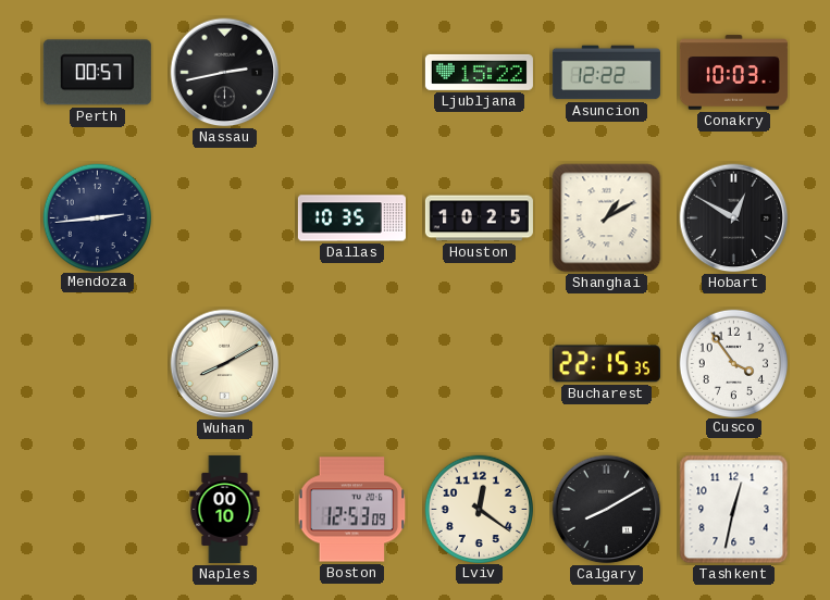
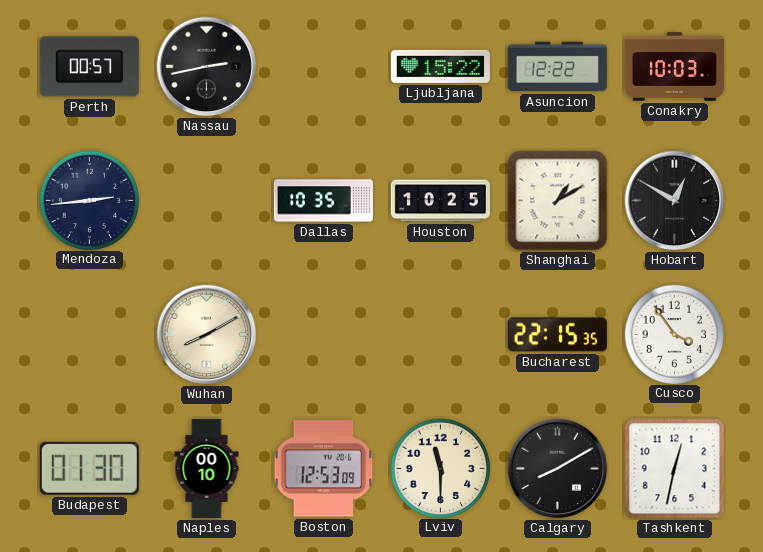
Budapest: none -> 01:30
Lviv: 12:21 -> 11:30
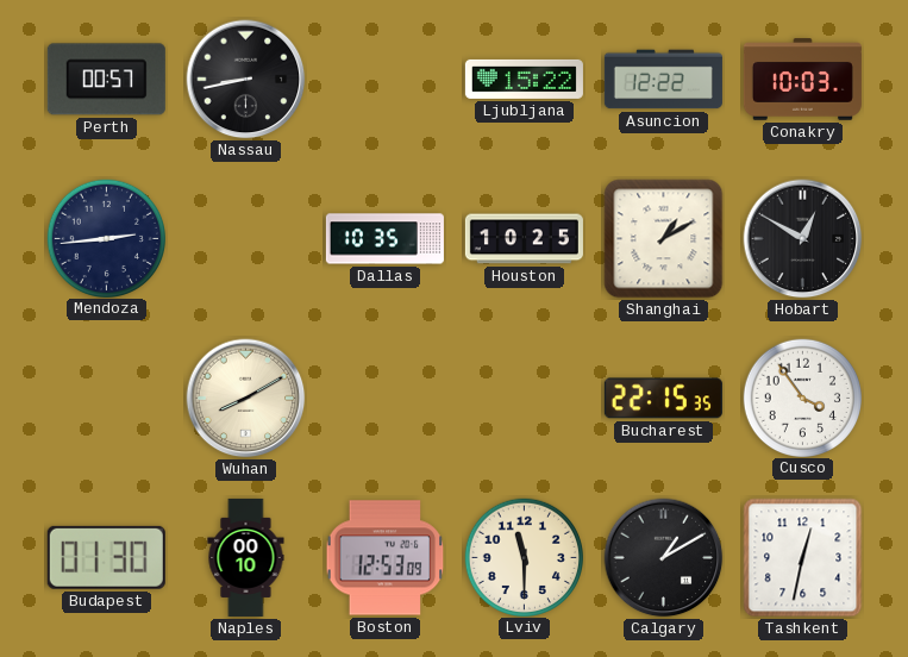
Nassau: 2:43 -> 8:43
Calgary: 8:10 -> 1:10
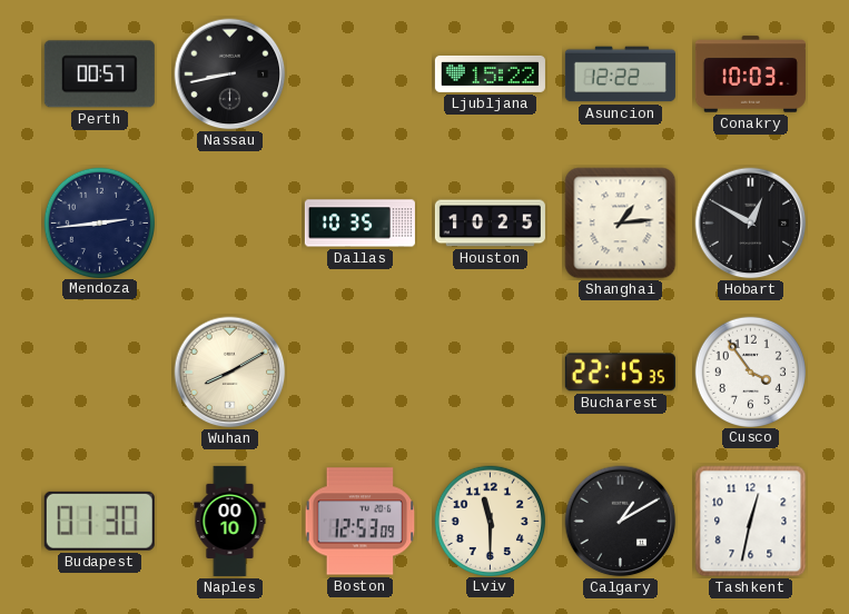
Shanghai: 1:10 -> 1:14
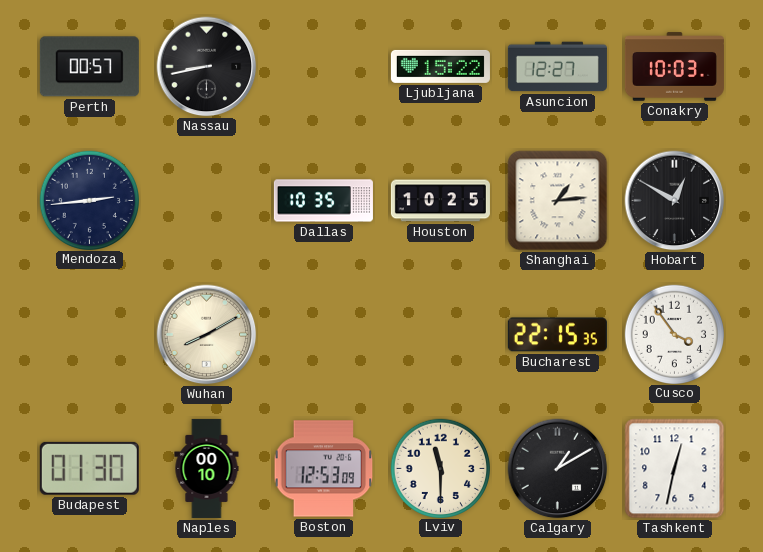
Asuncion: 12:22 -> 12:27
